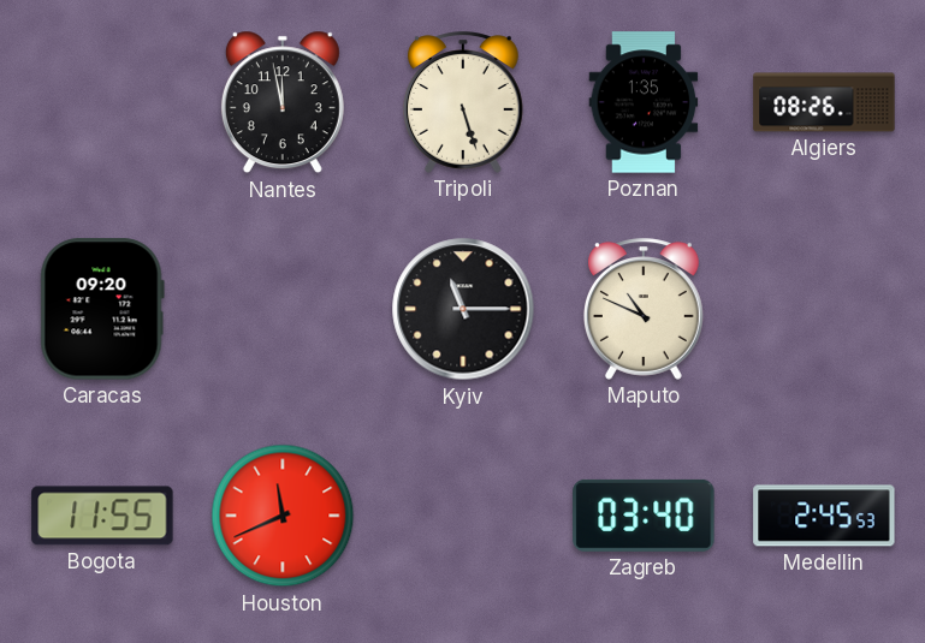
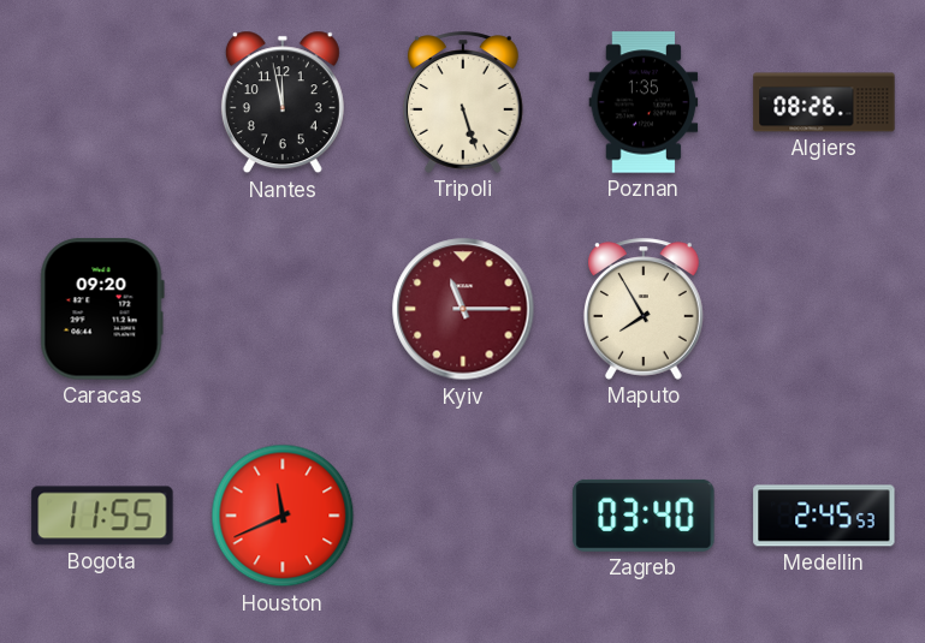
Kyiv dial: black -> burgundy
Maputo: 10:49 -> 7:55
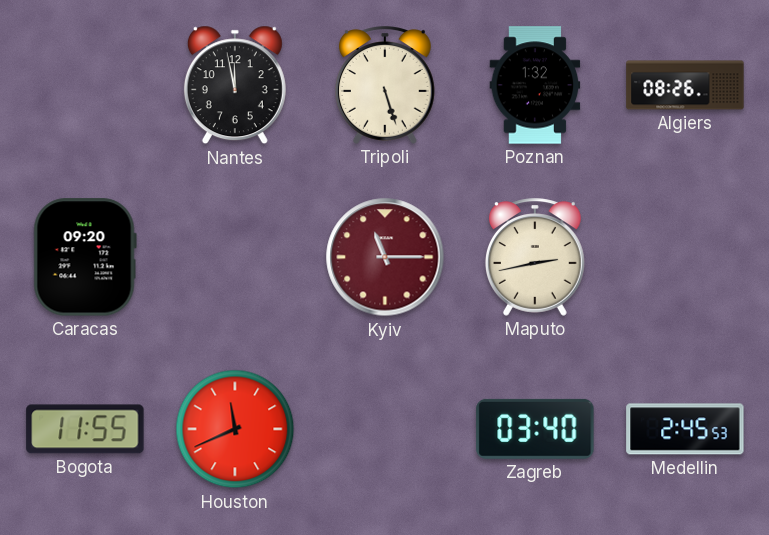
Poznan: 1:35 -> 1:32
Maputo: 7:55 -> 2:43
